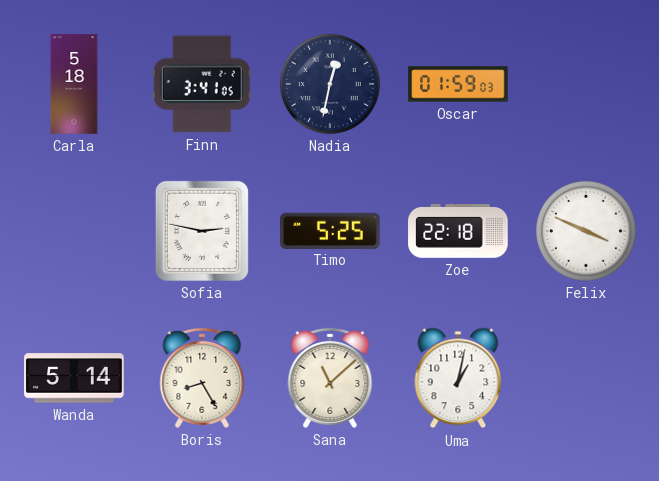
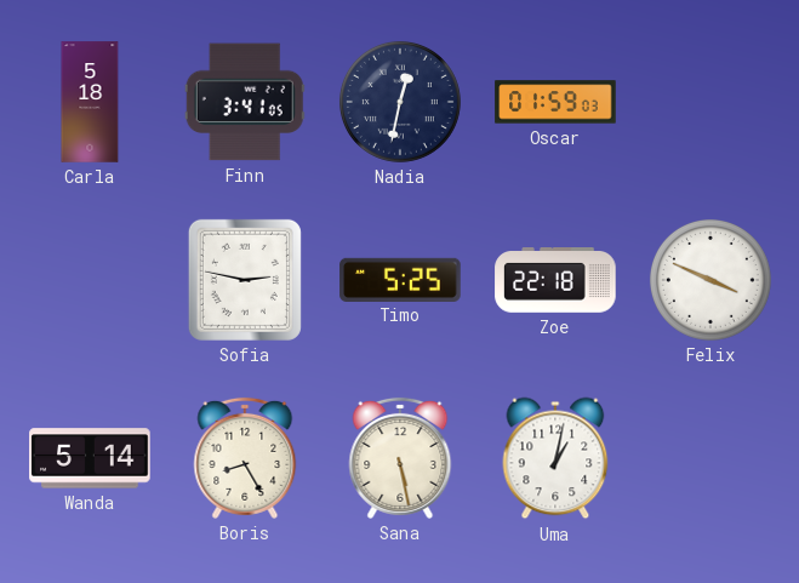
Sana: 11:08 -> 5:28
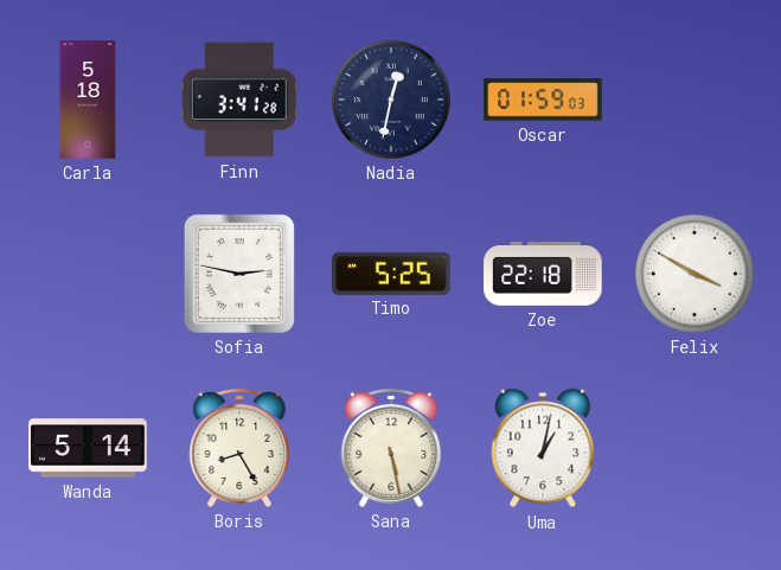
Finn: 3:41:05 -> 3:41:28
Felix: 3:49 -> 3:50
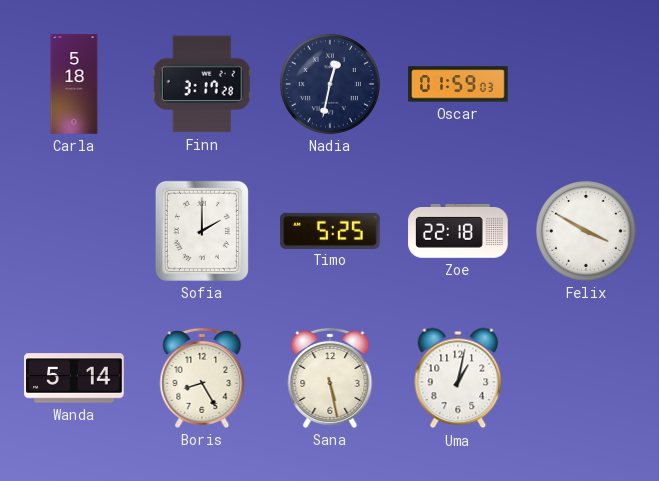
Finn: 3:41 -> 3:17
Sofia: 2:47 -> 2:00
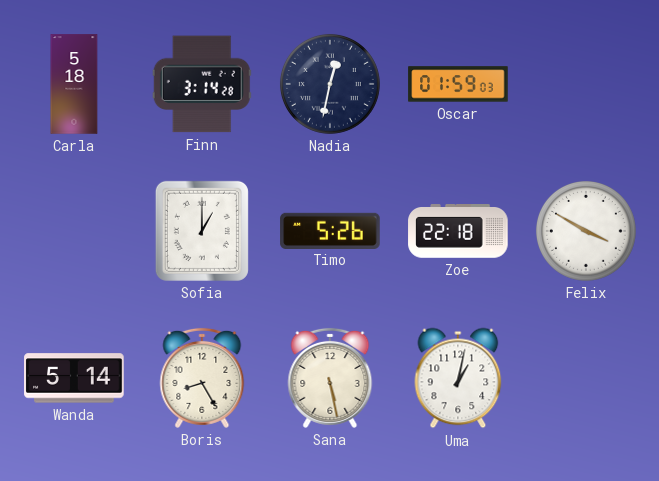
Finn: 3:17 -> 3:14
Sofia: 2:00 -> 1:00
Timo: 5:25 -> 5:26
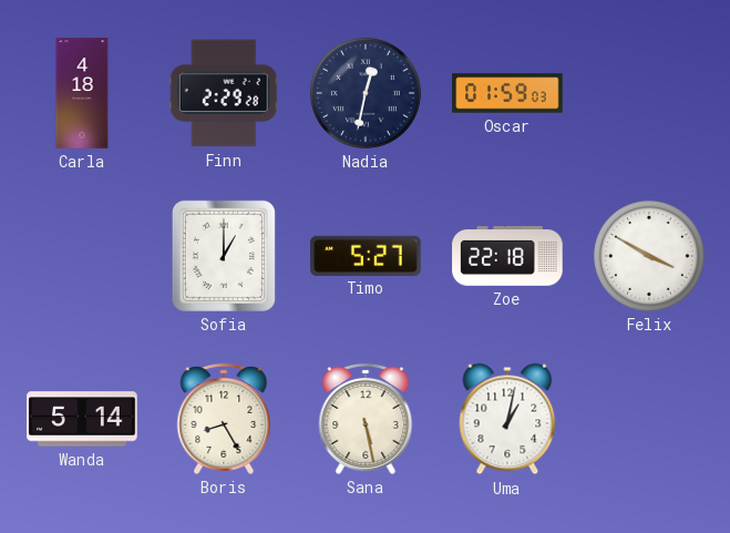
Carla: 5:18 -> 4:18
Finn: 3:14 -> 2:29
Timo: 5:26 -> 5:27
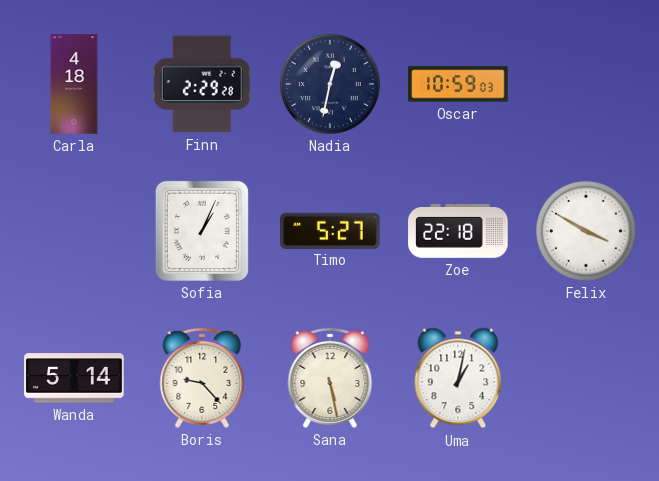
Oscar: 01:59 -> 10:59
Sofia: 1:00 -> 1:04
Boris: 8:25 -> 9:23
